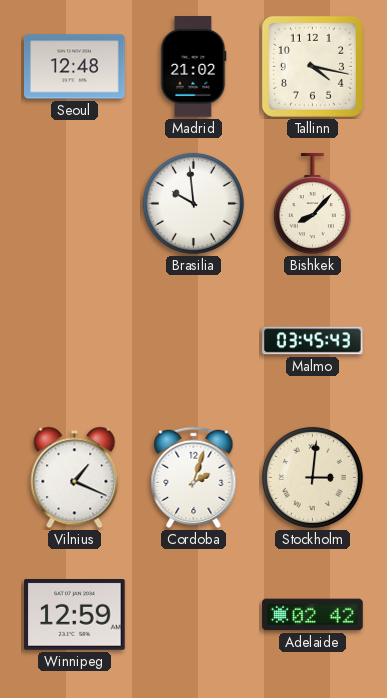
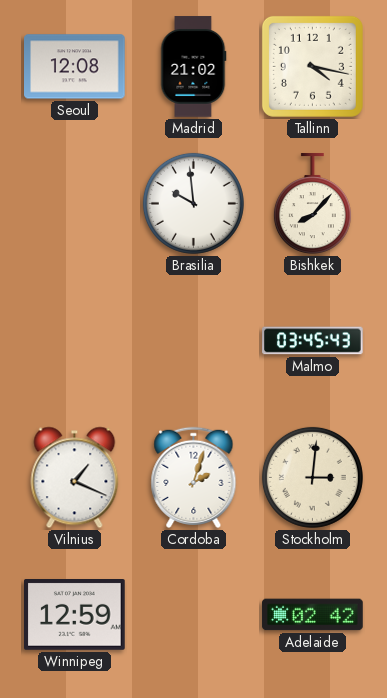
Seoul: 12:48 -> 12:08
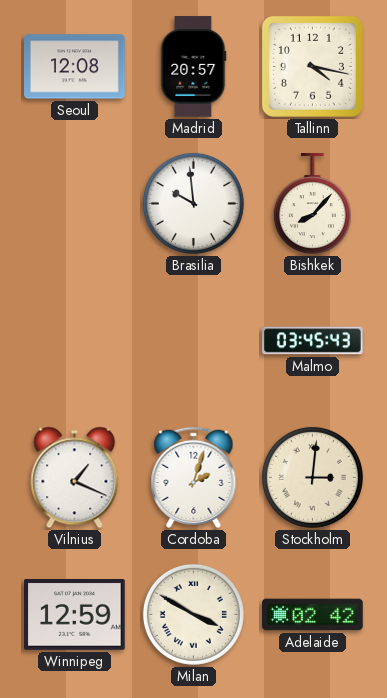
Madrid: 21:02 -> 20:57
Milan: none -> 3:50
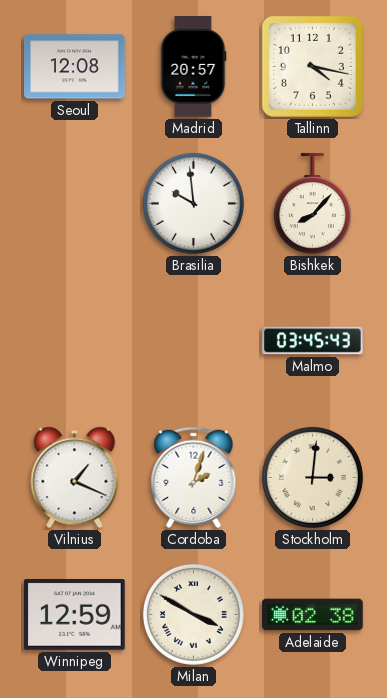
Adelaide: 02:42 -> 02:38
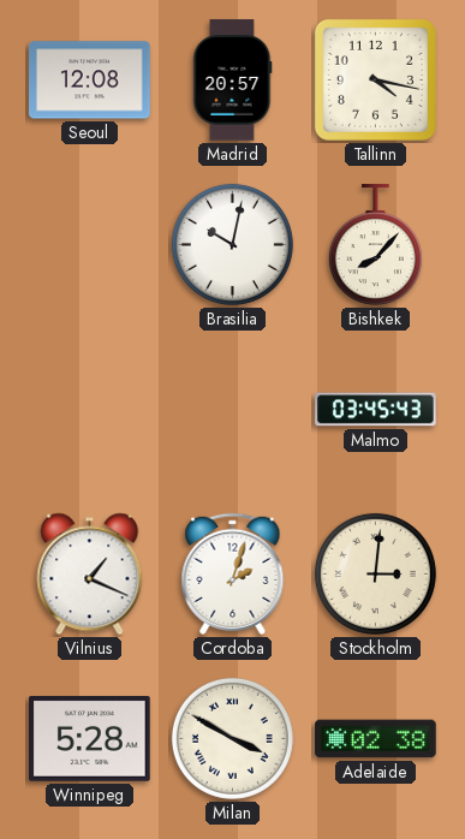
Brasilia: 9:59 -> 10:02
Winnipeg: 12:59 -> 5:28
